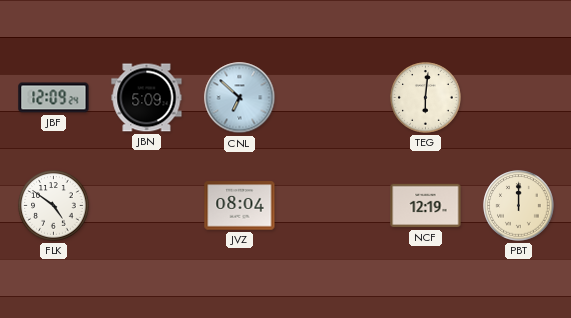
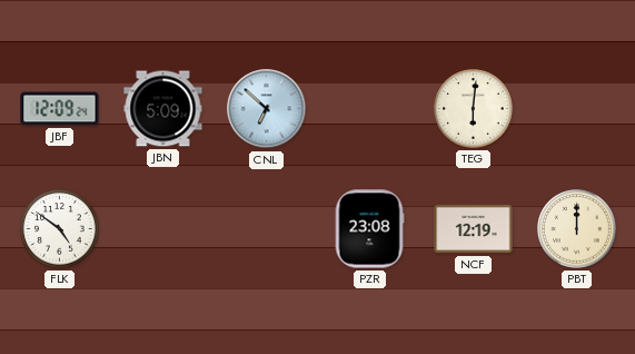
JVZ: 08:04 -> none
PZR: none -> 23:08
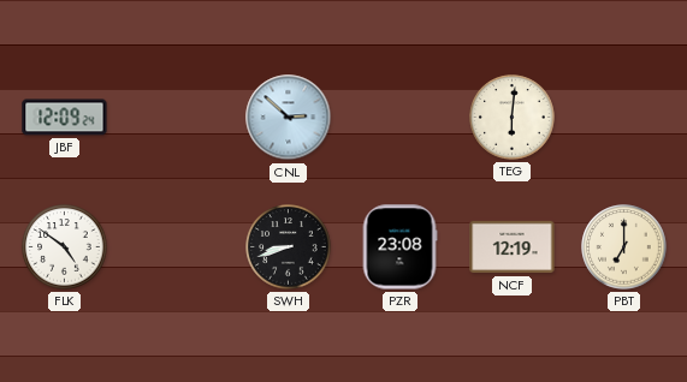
JBN: 5:09 -> none
CNL: 6:52 -> 2:52
SWH: none -> 8:42
PBT: 12:00 -> 7:00
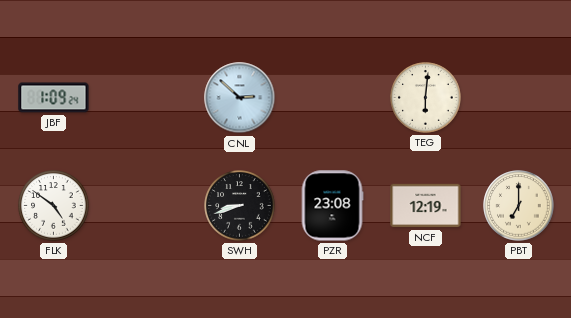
JBF: 12:09 -> 1:09
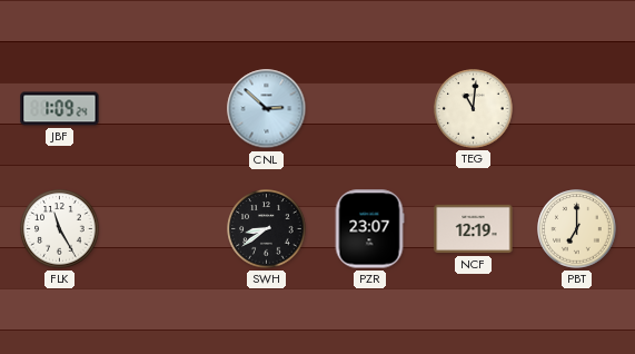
TEG: 6:01 -> 11:01
FLK: 4:51 -> 11:25
SWH: 8:42 -> 8:39
PZR: 23:08 -> 23:07
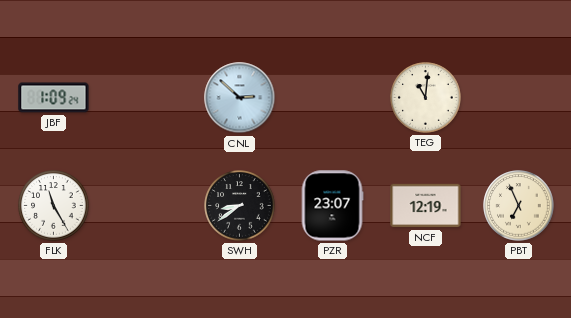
PBT: 7:00 -> 6:56
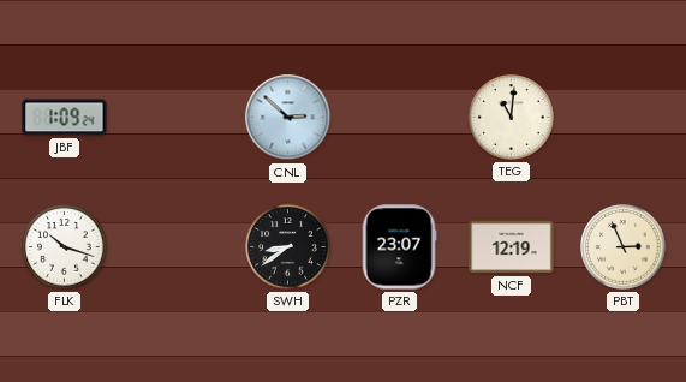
FLK: 11:25 -> 10:18
PBT: 6:56 -> 2:56
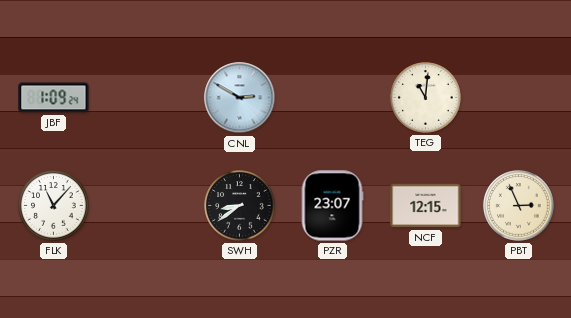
CNL: 2:52 -> 2:50
FLK: 10:18 -> 11:07
NCF: 12:19 -> 12:15
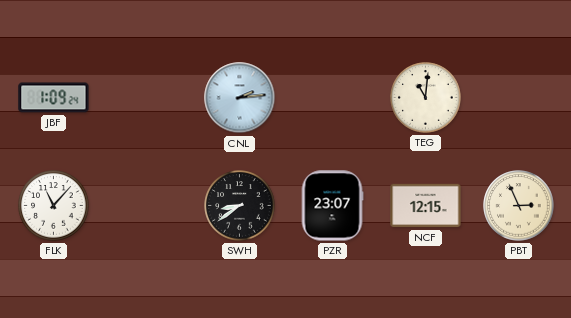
CNL: 2:50 -> 2:14
